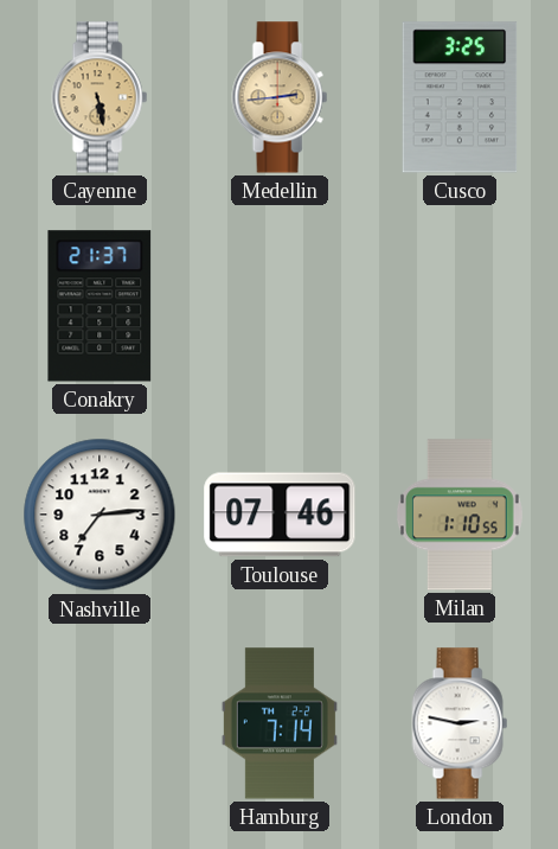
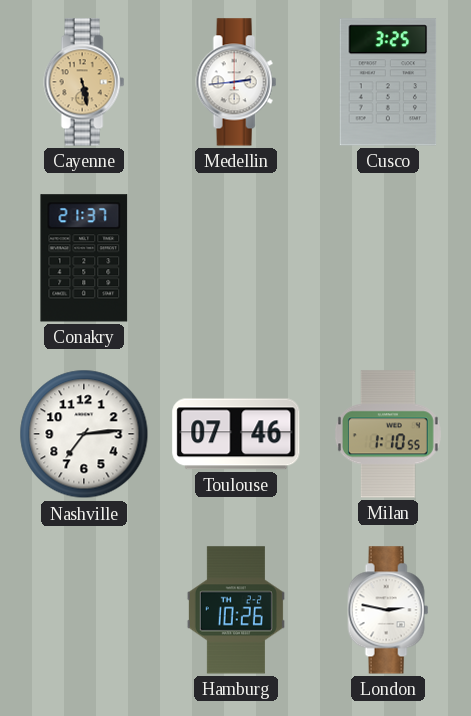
Medellin dial: champagne -> white
Hamburg: 7:14 -> 10:26
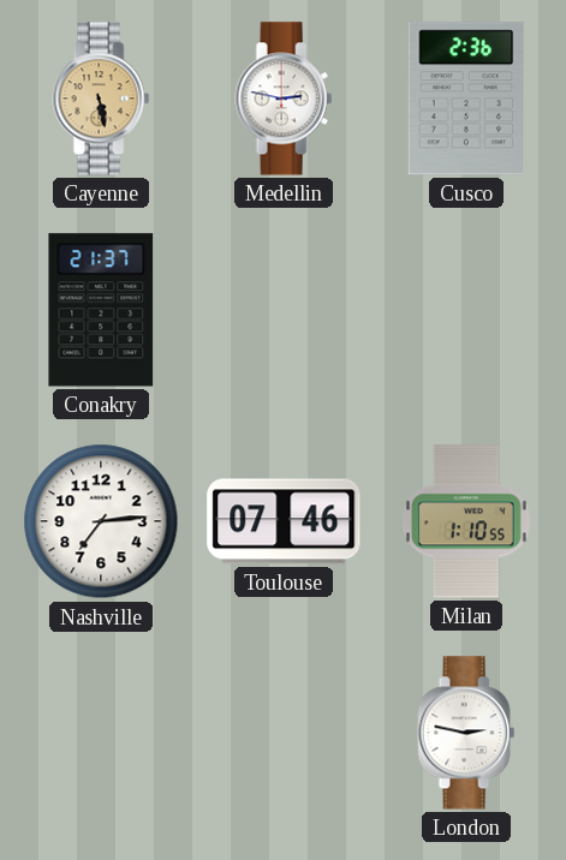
Medellin: 2:44 -> 2:47
Cusco: 3:25 -> 2:36
Hamburg: 10:26 -> none
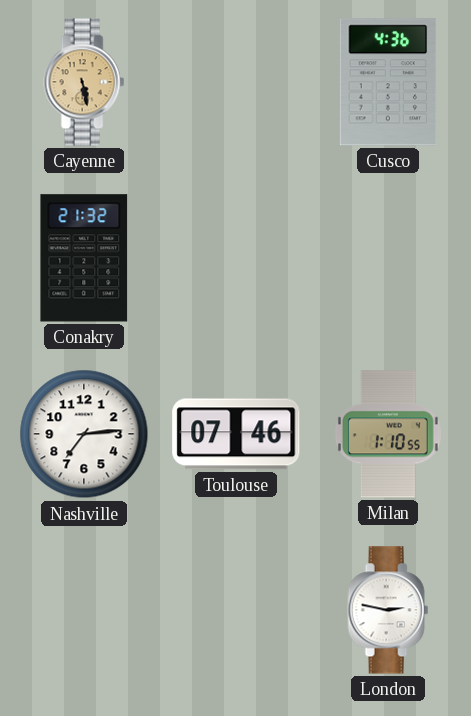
Medellin: 2:47 -> none
Cusco: 2:36 -> 4:36
Conakry: 21:37 -> 21:32
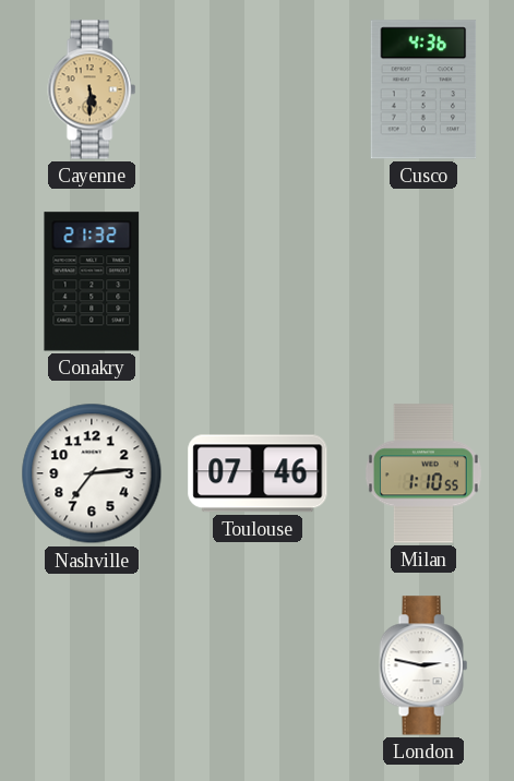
Cayenne: 5:28 -> 5:30
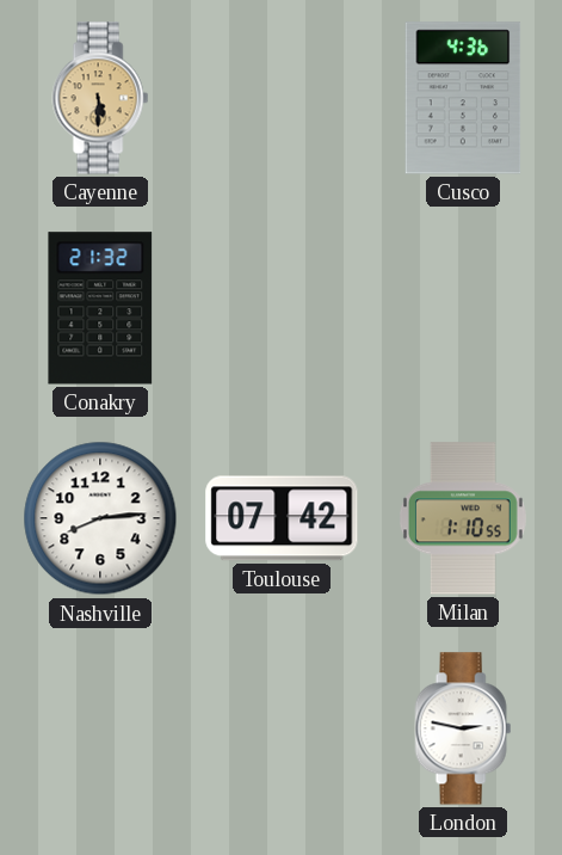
Nashville: 7:14 -> 8:14
Toulouse: 07:46 -> 07:42
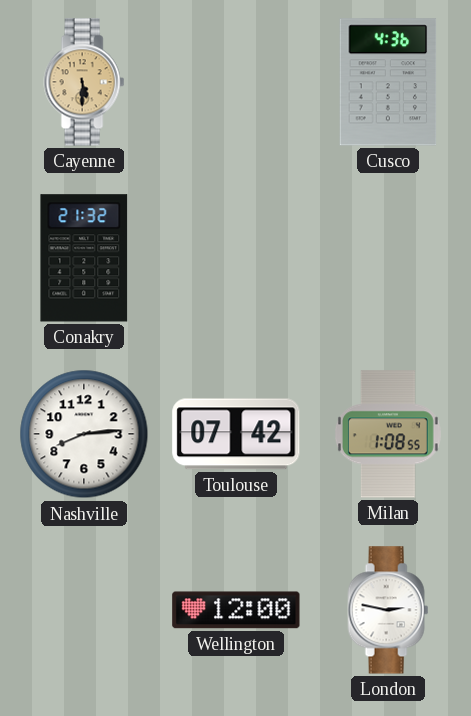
Milan: 1:10 -> 1:08
Wellington: none -> 12:00
